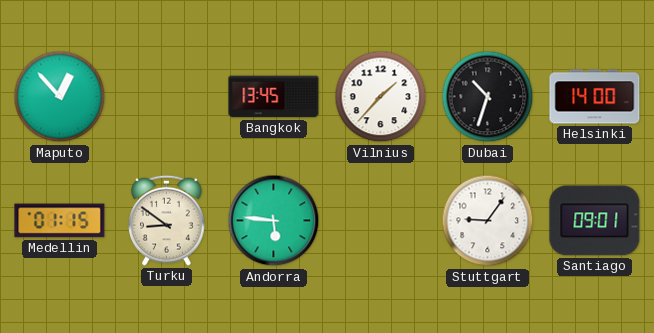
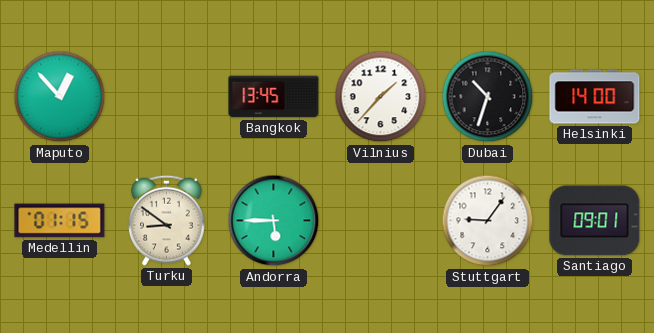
Andorra: 5:46 -> 5:45
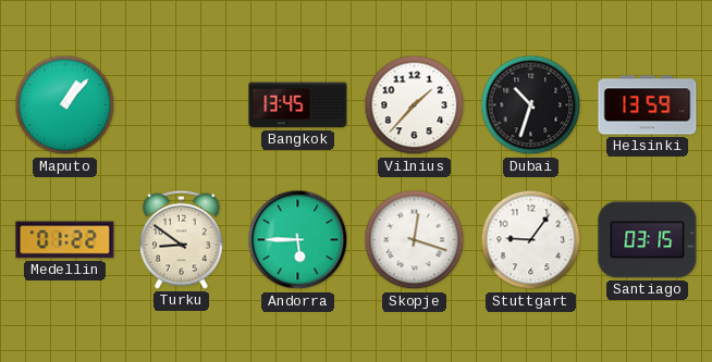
Maputo: 12:53 -> 1:07
Helsinki: 14:00 -> 13:59
Medellin: 01:15 -> 01:22
Skopje: none -> 12:18
Santiago: 09:01 -> 03:15
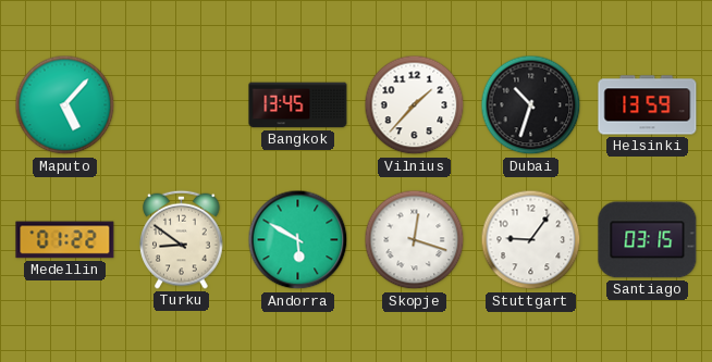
Maputo: 1:07 -> 5:07
Andorra: 5:45 -> 5:50
